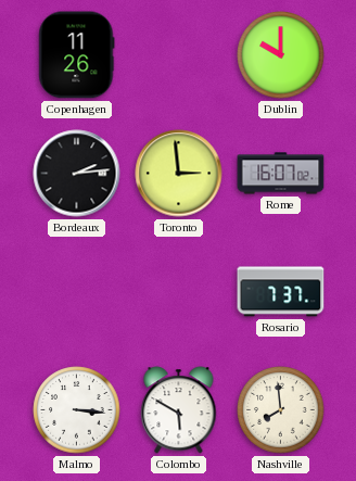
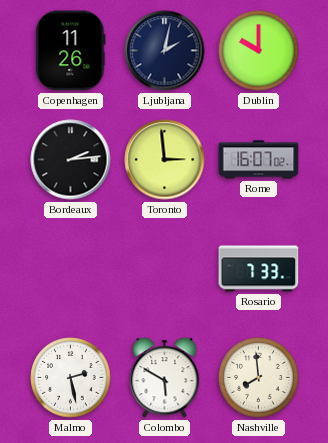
Ljubljana: none -> 2:02
Rosario: 7:37 -> 7:33
Malmo: 3:16 -> 2:28
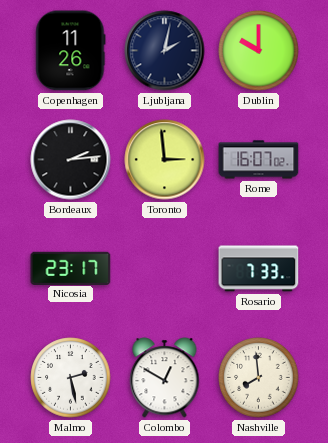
Nicosia: none -> 23:17
Colombo: 5:50 -> 12:50
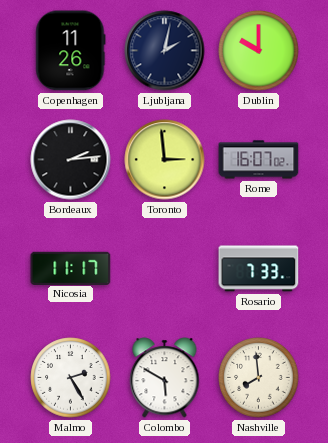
Nicosia: 23:17 -> 11:17
Malmo: 2:28 -> 2:25
Colombo: 12:50 -> 5:50
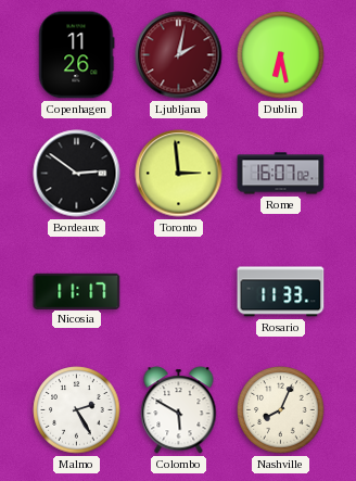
Ljubljana dial: navy -> burgundy
Dublin: 10:00 -> 6:28
Bordeaux: 2:14 -> 2:51
Rosario: 7:33 -> 11:33
Nashville: 7:59 -> 8:04
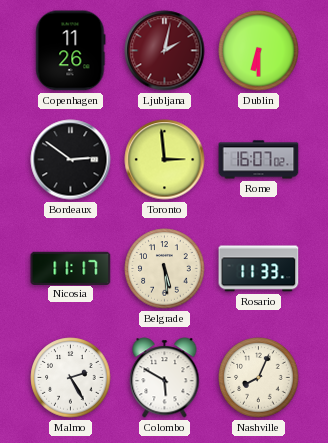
Dublin: 6:28 -> 6:30
Belgrade: none -> 5:29
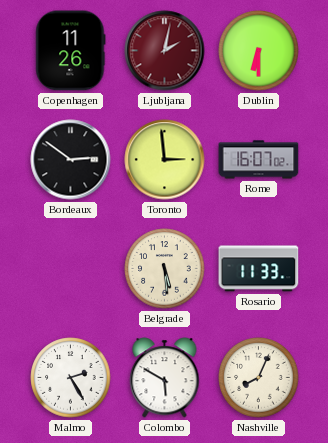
Nicosia: 11:17 -> none
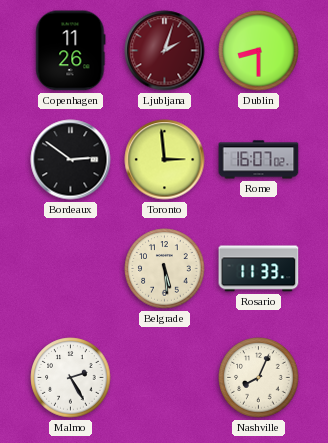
Ljubljana: 2:02 -> 2:03
Dublin: 6:30 -> 8:30
Colombo: 5:50 -> none
